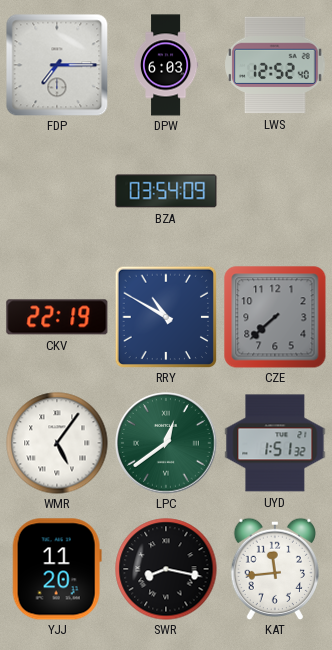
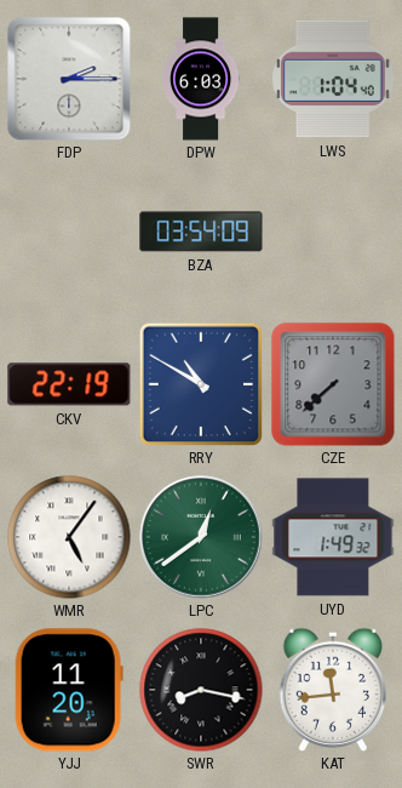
FDP: 7:15 -> 2:15
LWS: 12:52 -> 1:04
UYD: 1:51 -> 1:49
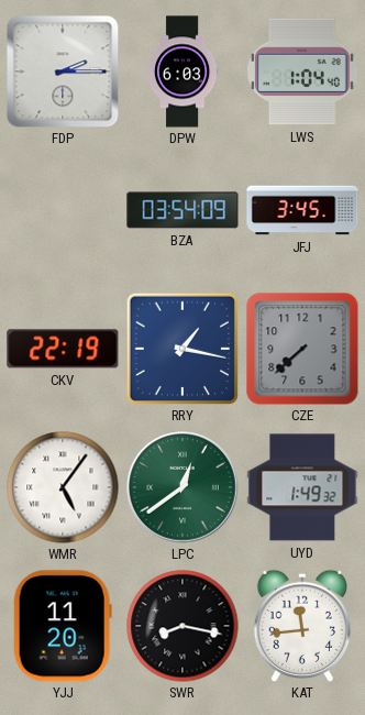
JFJ: none -> 3:45
RRY: 10:50 -> 1:17
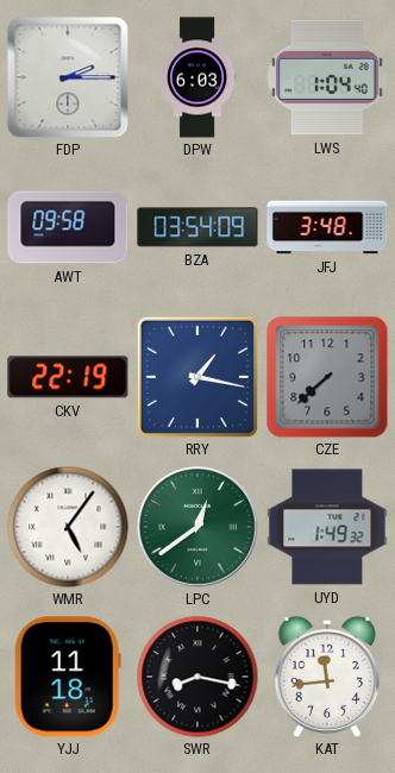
AWT: none -> 09:58
JFJ: 3:45 -> 3:48
YJJ: 11:20 -> 11:18
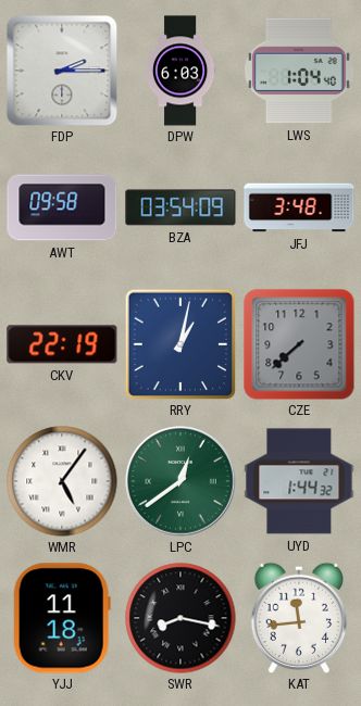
RRY: 1:17 -> 1:02
UYD: 1:49 -> 1:44
